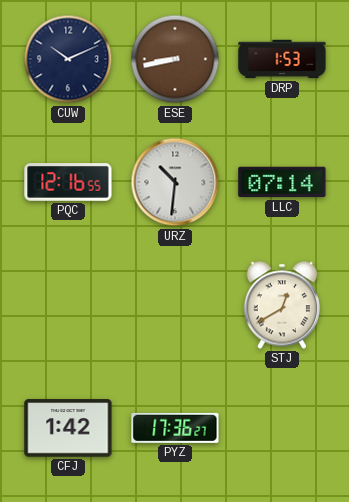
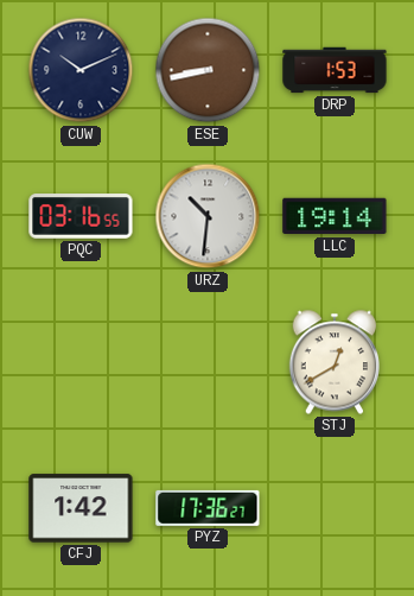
PQC: 12:16 -> 03:16
LLC: 07:14 -> 19:14
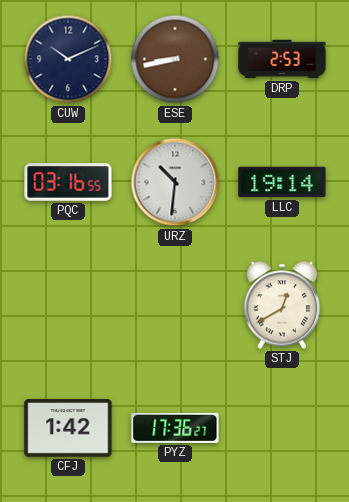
DRP: 1:53 -> 2:53
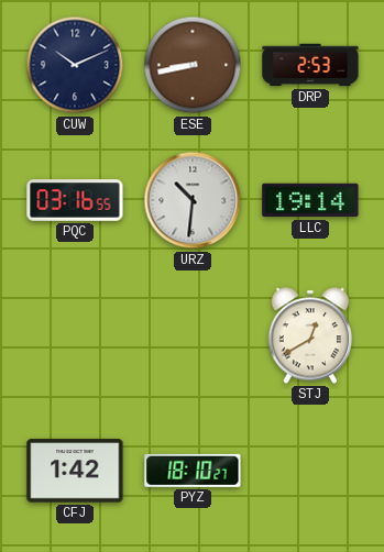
PYZ: 17:36 -> 18:10
